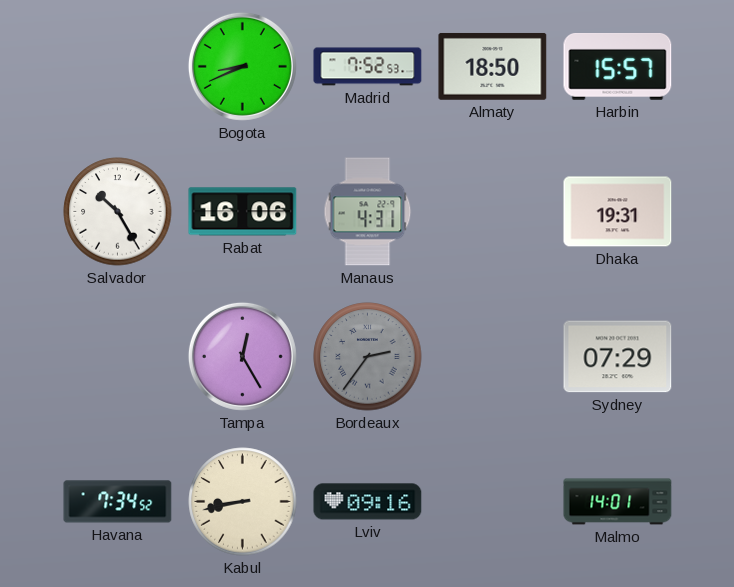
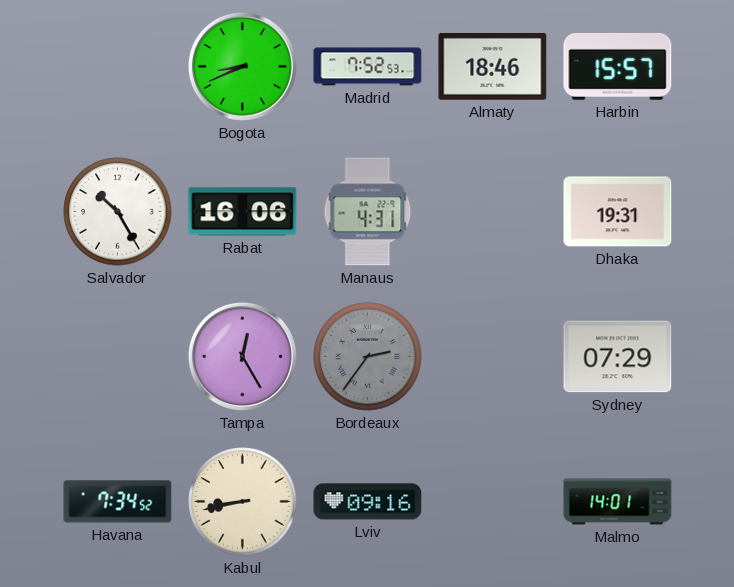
Almaty: 18:50 -> 18:46
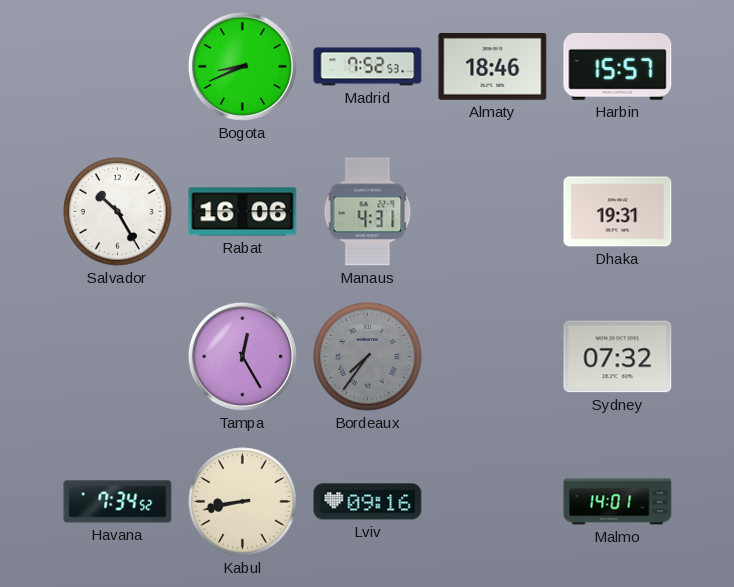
Bordeaux: 2:36 -> 7:36
Sydney: 07:29 -> 07:32
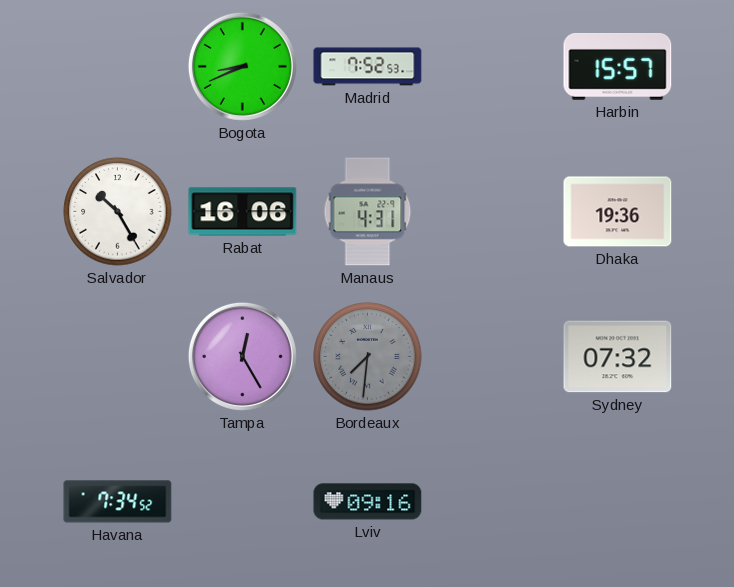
Almaty: 18:46 -> none
Dhaka: 19:31 -> 19:36
Bordeaux: 7:36 -> 7:31
Kabul: 8:43 -> none
Malmo: 14:01 -> none
